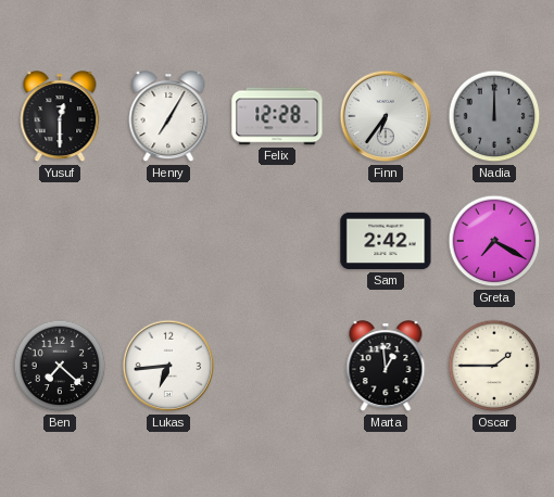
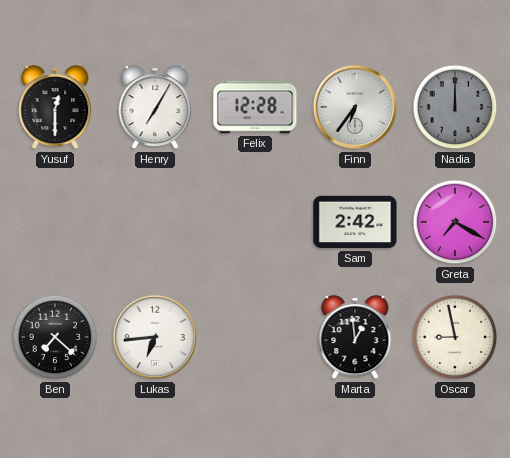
Oscar: 1:45 -> 8:58
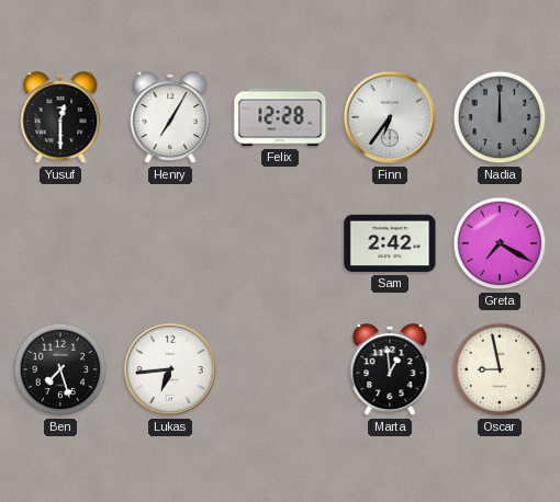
Ben: 7:22 -> 7:27
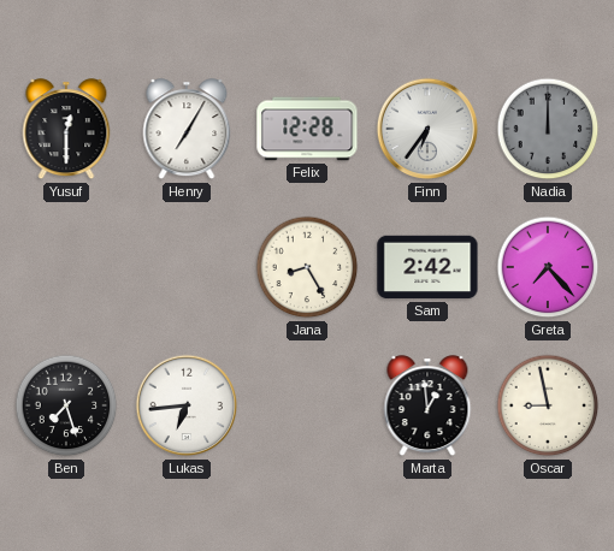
Jana: none -> 8:25
Greta: 7:20 -> 7:23
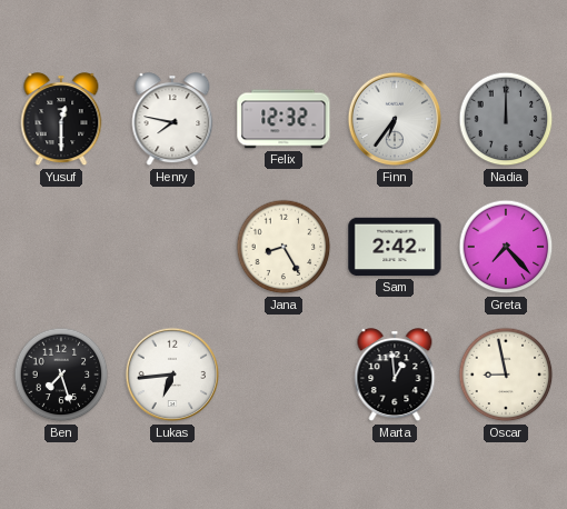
Henry: 7:05 -> 7:47
Felix: 12:28 -> 12:32
